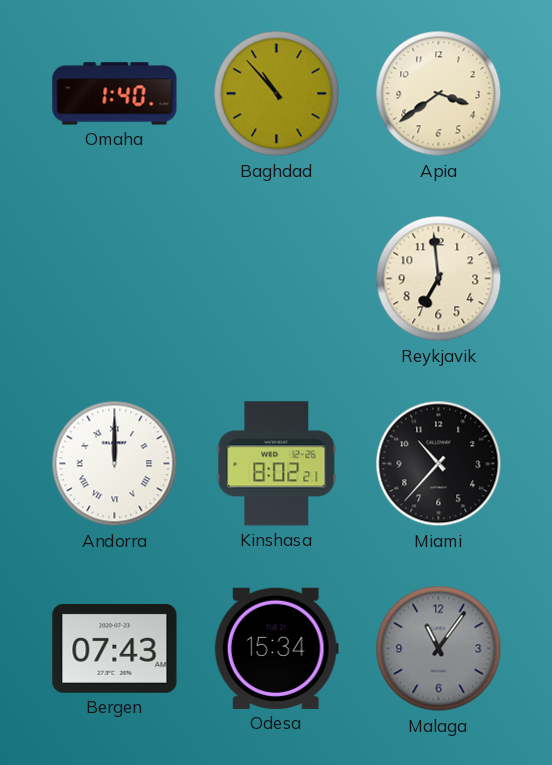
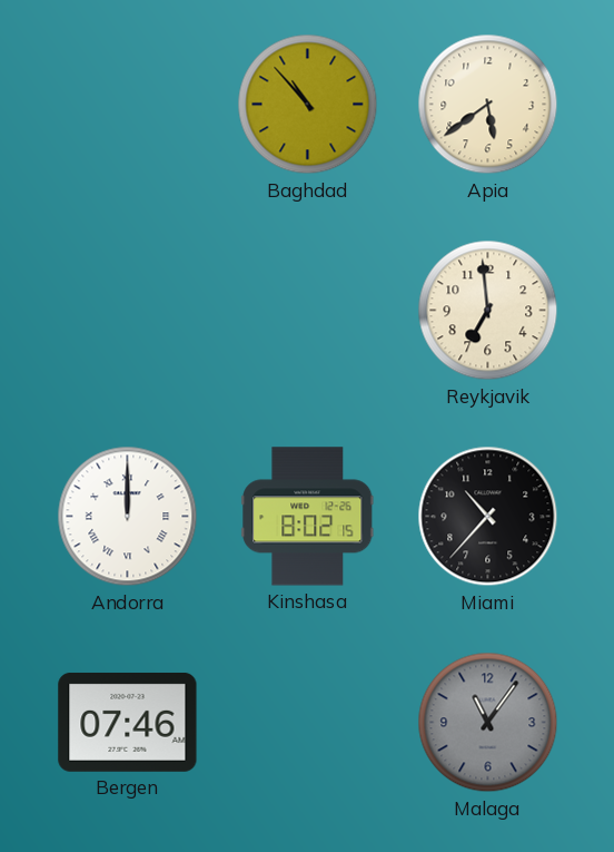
Omaha: 1:40 -> none
Apia: 3:39 -> 5:39
Kinshasa: 8:02:21 -> 8:02:15
Bergen: 07:43 -> 07:46
Odesa: 15:34 -> none
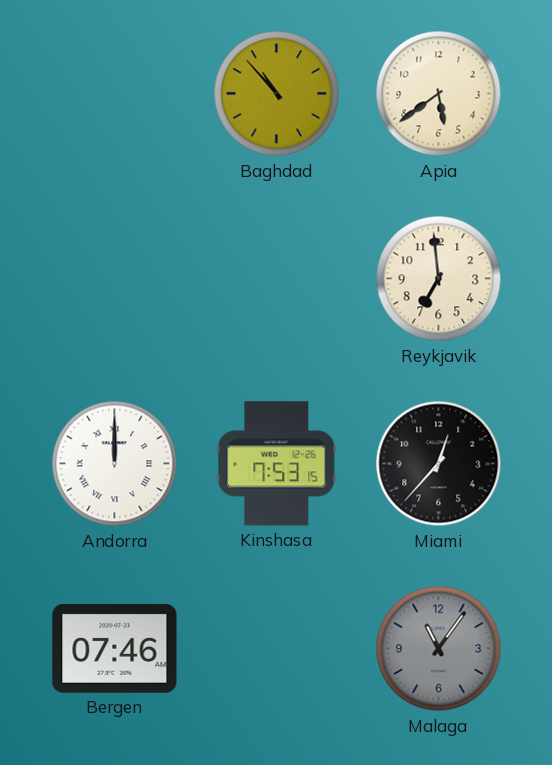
Kinshasa: 8:02 -> 7:53
Miami: 10:37 -> 12:37
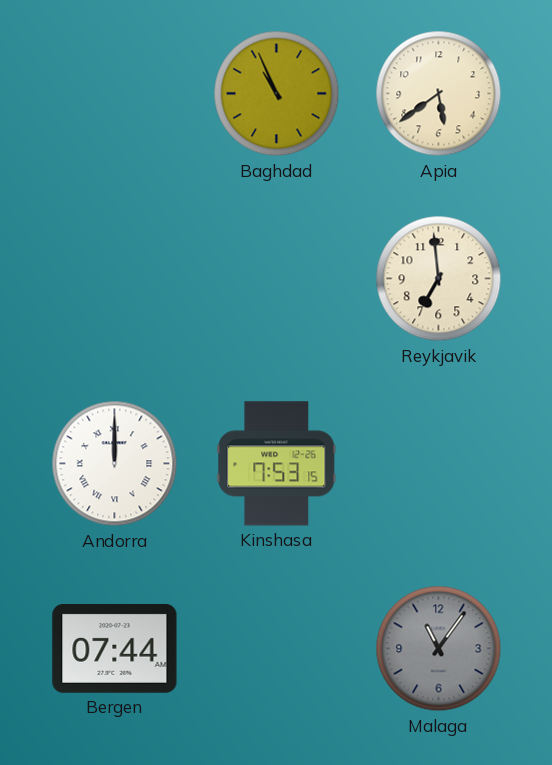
Baghdad: 10:53 -> 10:56
Miami: 12:37 -> none
Bergen: 07:46 -> 07:44
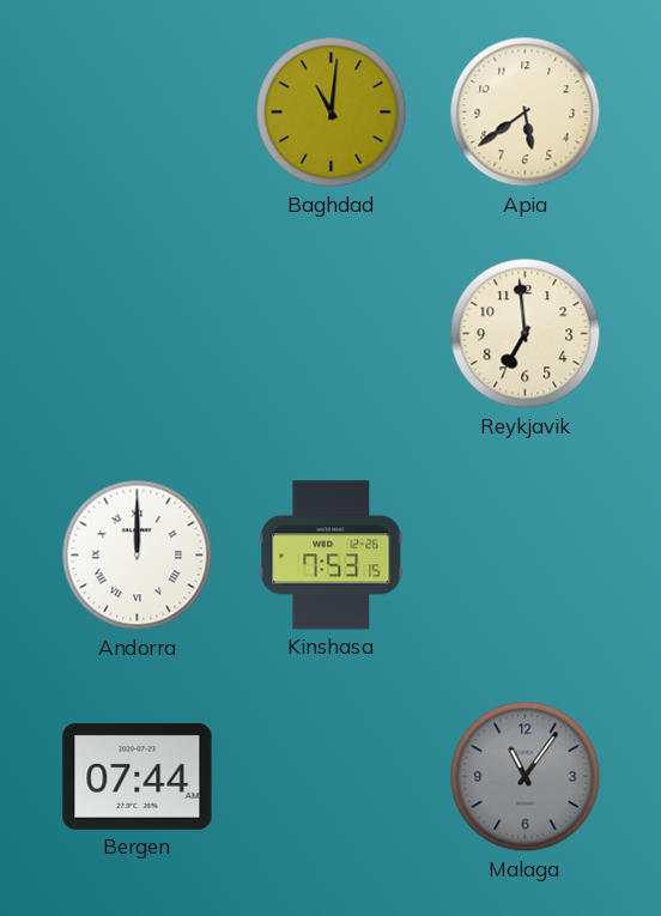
Baghdad: 10:56 -> 11:01
